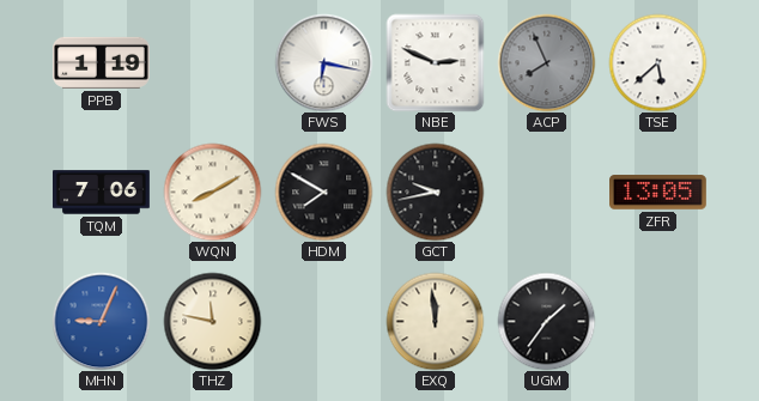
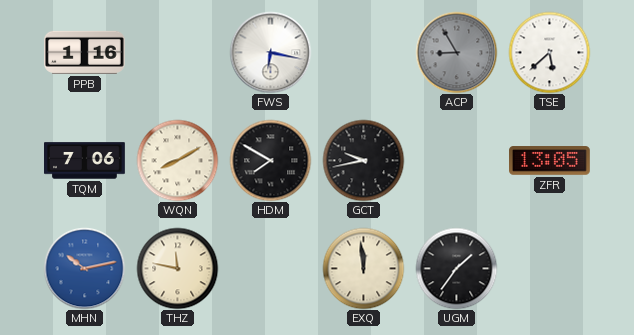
PPB: 1:19 -> 1:16
NBE: 2:49 -> none
ACP: 7:56 -> 8:55
MHN: 9:04 -> 10:13
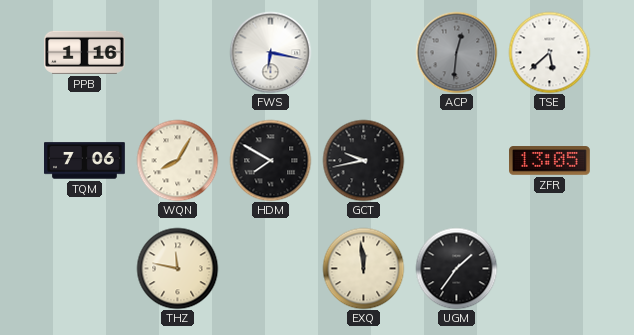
ACP: 8:55 -> 12:31
WQN: 8:10 -> 8:05
MHN: 10:13 -> none
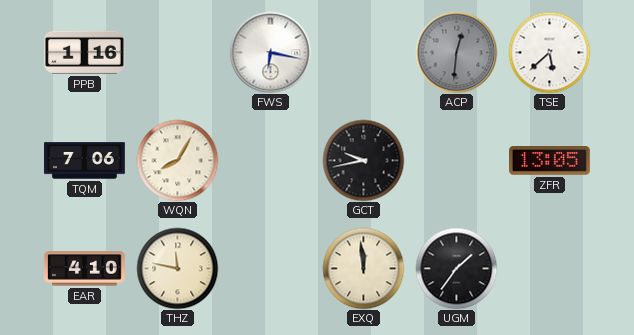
HDM: 7:50 -> none
EAR: none -> 4:10
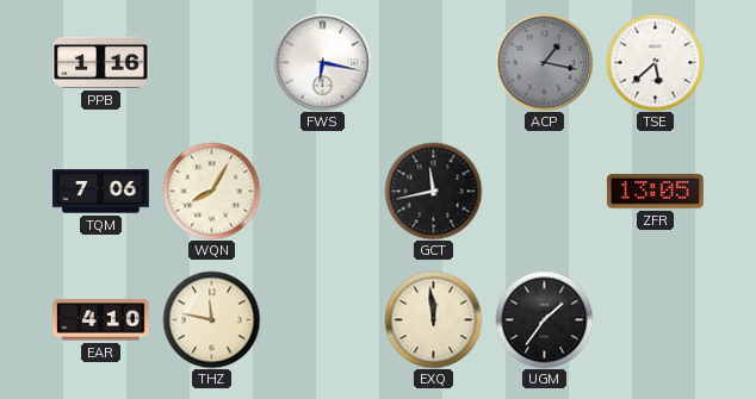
ACP: 12:31 -> 1:17
GCT: 9:43 -> 11:43
